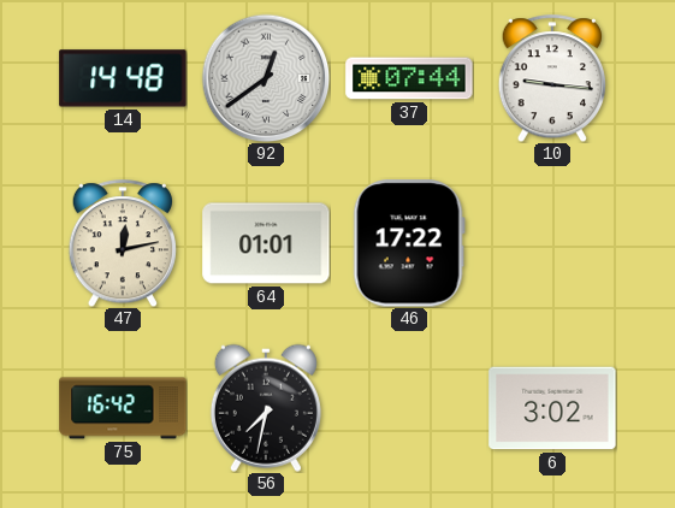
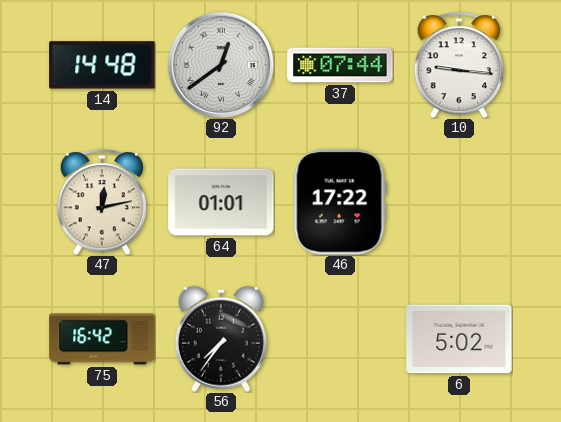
56: 7:32 -> 7:36
6: 3:02 -> 5:02
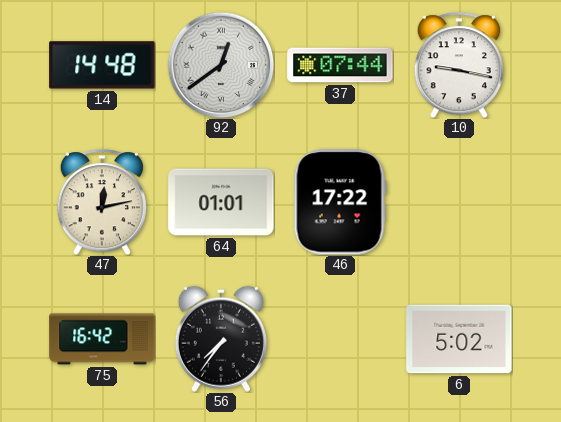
10: 9:16 -> 9:17
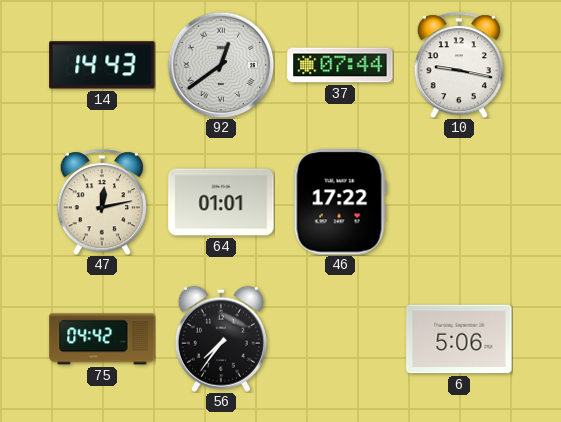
14: 14:48 -> 14:43
75: 16:42 -> 04:42
6: 5:02 -> 5:06
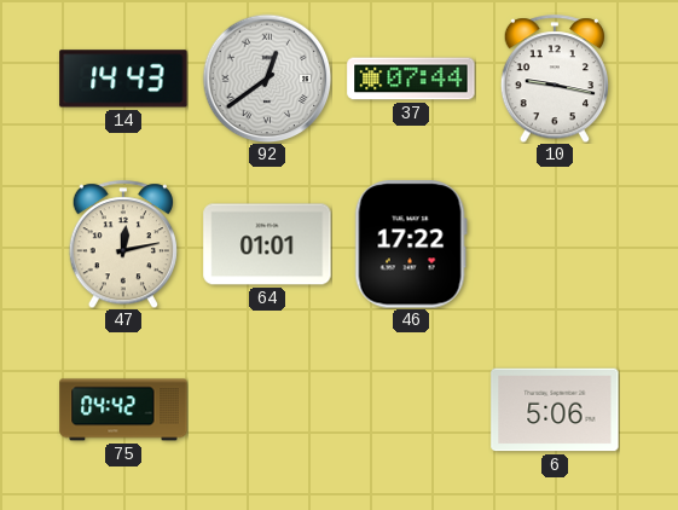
56: 7:36 -> none
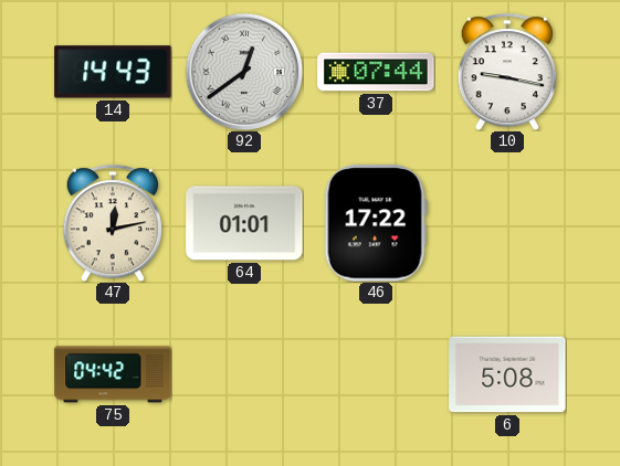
6: 5:06 -> 5:08
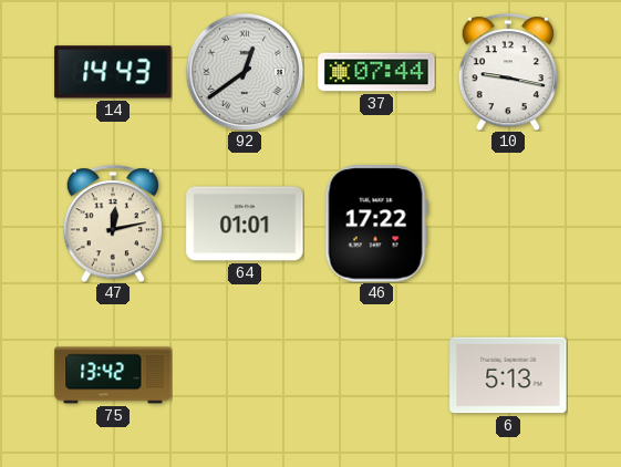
75: 04:42 -> 13:42
6: 5:08 -> 5:13
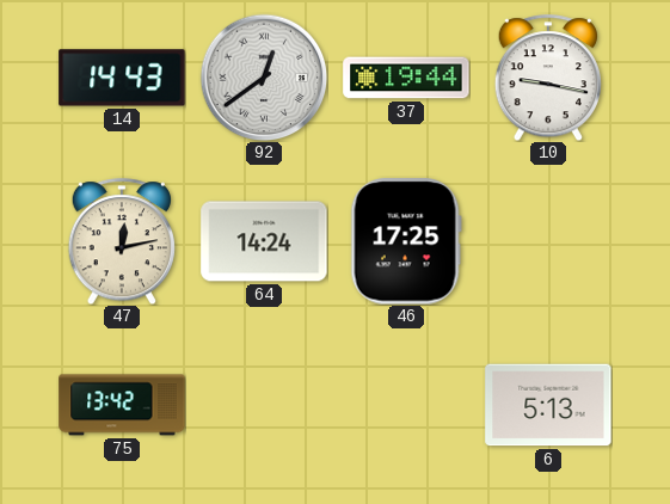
37: 07:44 -> 19:44
64: 01:01 -> 14:24
46: 17:22 -> 17:25
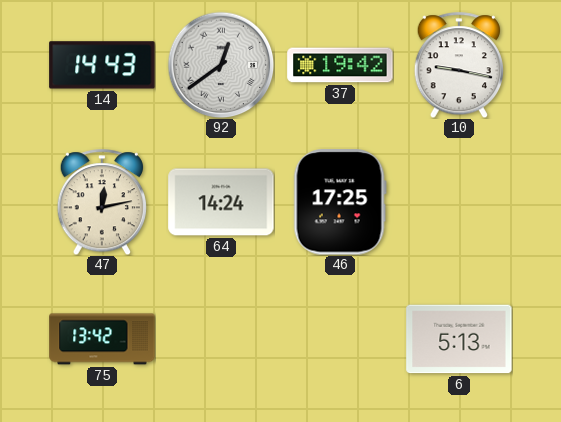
37: 19:44 -> 19:42
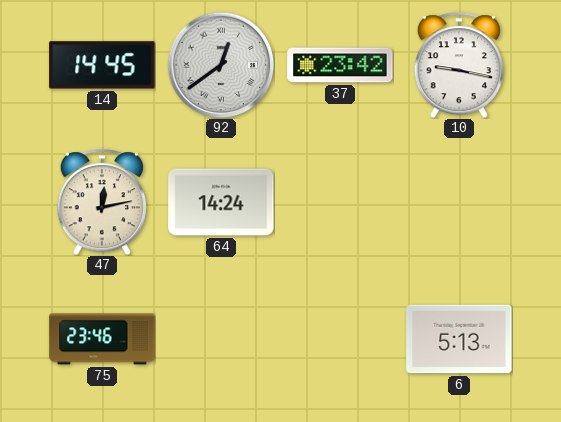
14: 14:43 -> 14:45
37: 19:42 -> 23:42
46: 17:25 -> none
75: 13:42 -> 23:46
